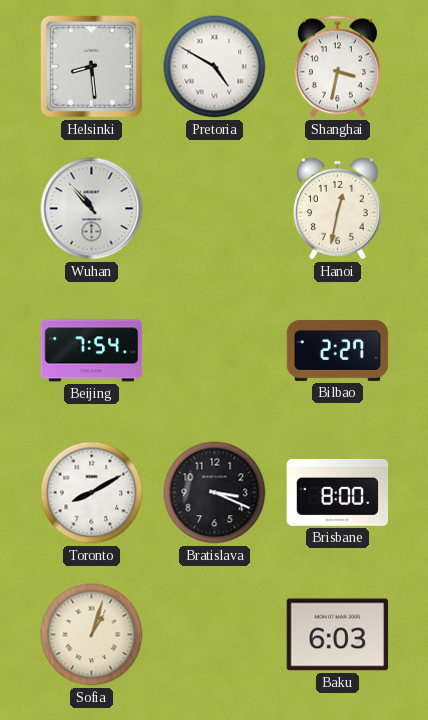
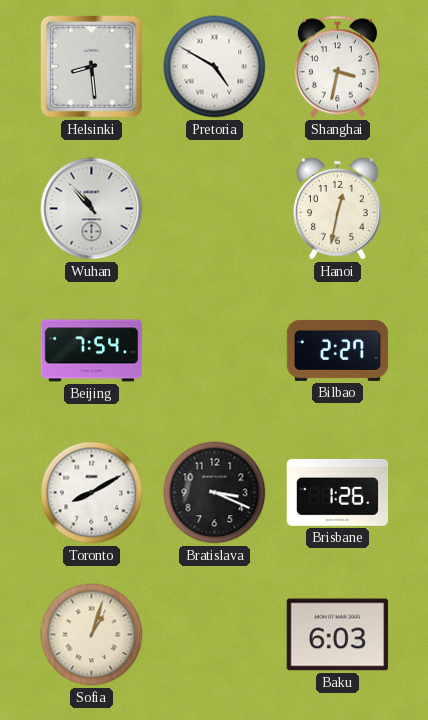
Brisbane: 8:00 -> 1:26
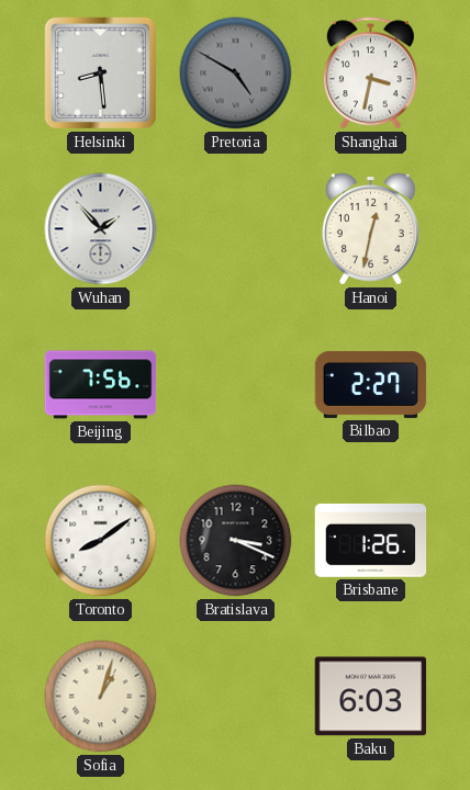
Pretoria dial: white -> grey
Wuhan: 10:53 -> 1:53
Beijing: 7:54 -> 7:56
Toronto: 8:10 -> 8:09
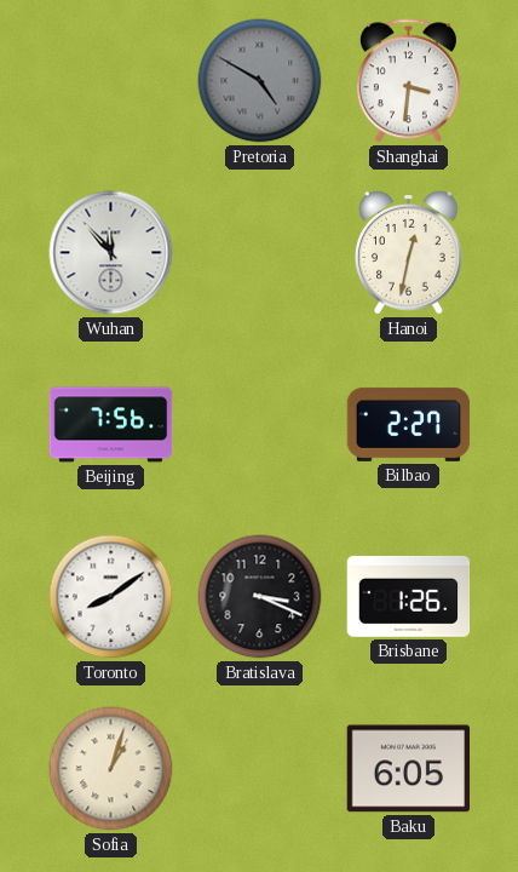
Helsinki: 8:29 -> none
Shanghai: 3:32 -> 3:31
Wuhan: 1:53 -> 11:53
Baku: 6:03 -> 6:05
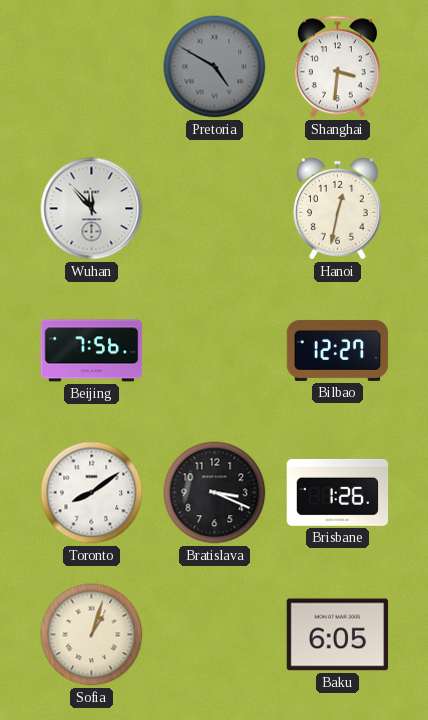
Bilbao: 2:27 -> 12:27
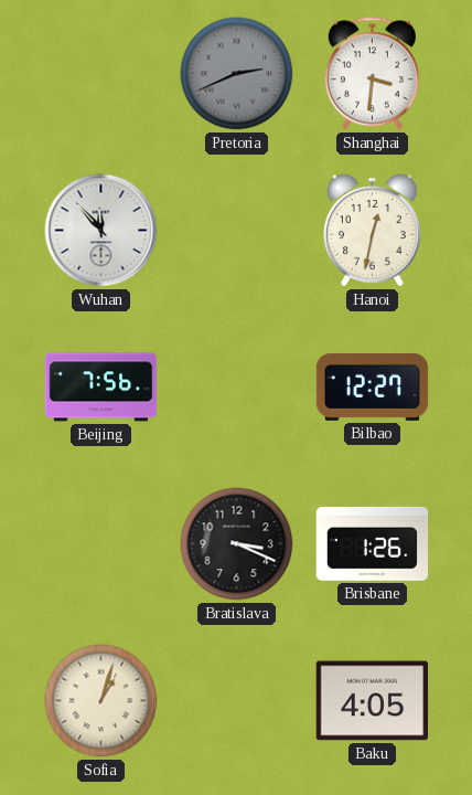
Pretoria: 4:50 -> 2:41
Toronto: 8:09 -> none
Baku: 6:05 -> 4:05
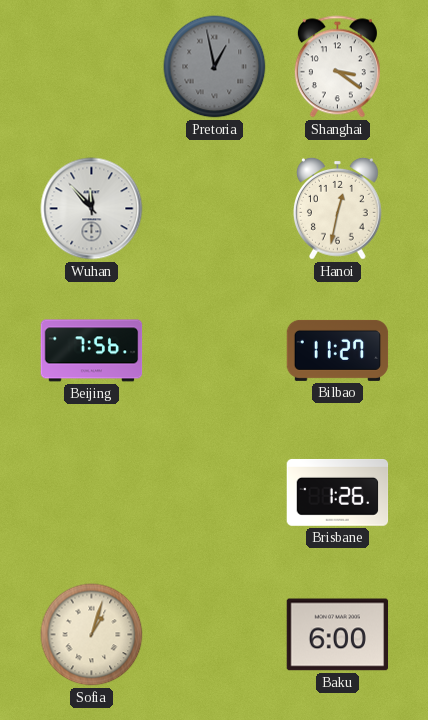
Pretoria: 2:41 -> 12:58
Shanghai: 3:31 -> 3:21
Bilbao: 12:27 -> 11:27
Bratislava: 3:19 -> none
Baku: 4:05 -> 6:00
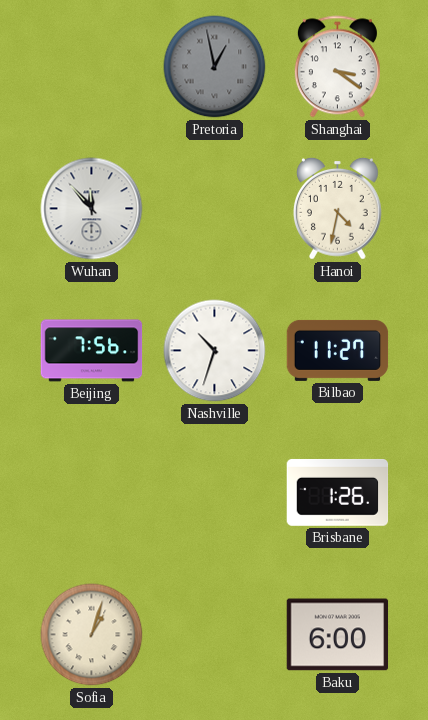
Hanoi: 12:32 -> 4:32
Nashville: none -> 10:33
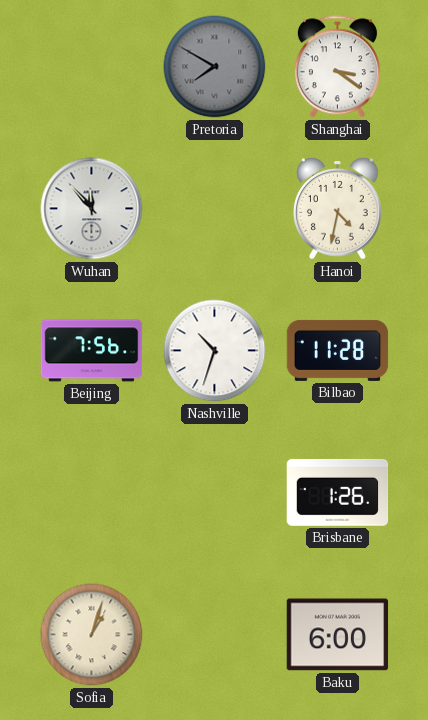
Pretoria: 12:58 -> 7:50
Bilbao: 11:27 -> 11:28
